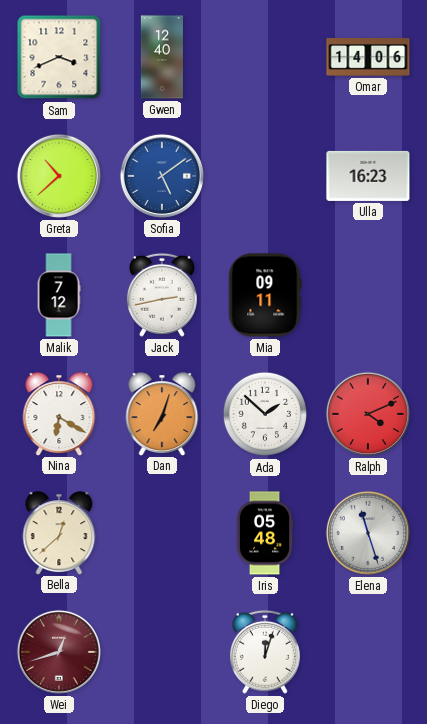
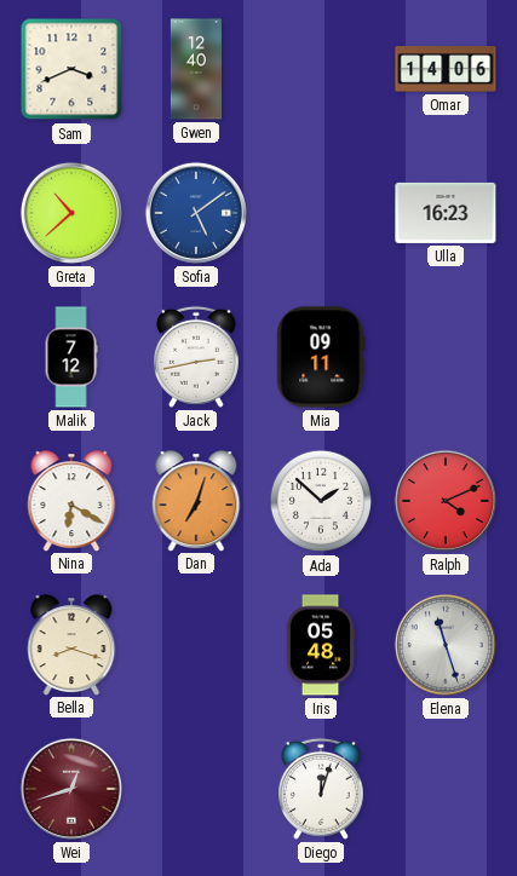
Bella: 12:38 -> 8:18
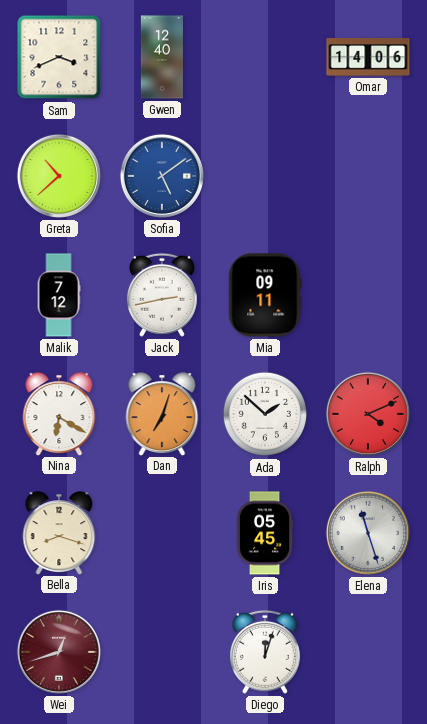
Ulla: 16:23 -> none
Iris: 05:48 -> 05:45
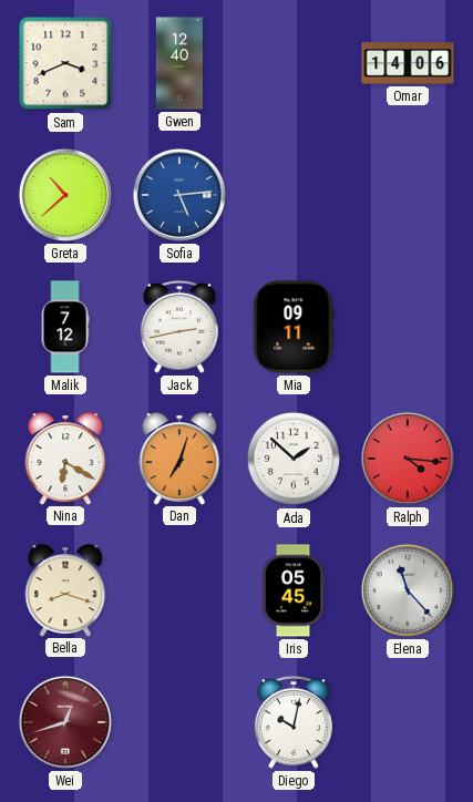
Sofia: 5:09 -> 5:14
Ralph: 4:11 -> 4:16
Elena: 11:27 -> 11:23
Diego: 12:03 -> 10:02
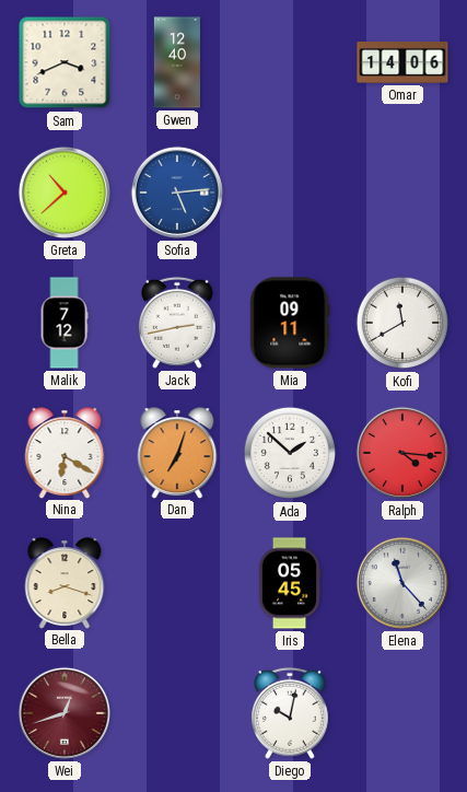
Kofi: none -> 11:40
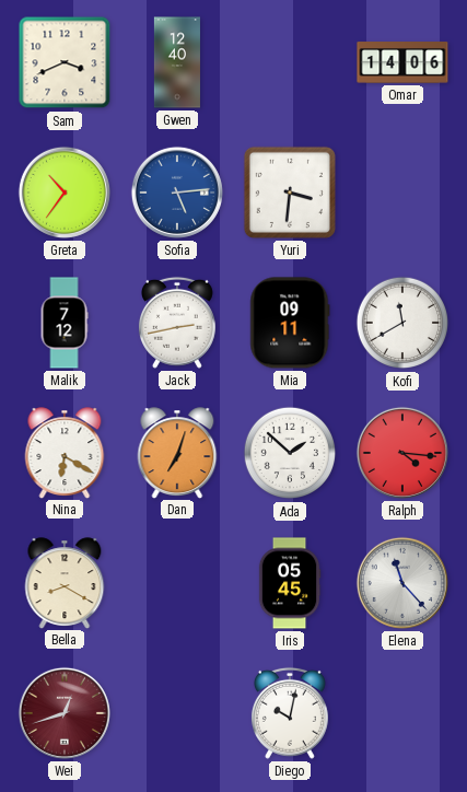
Greta: 10:38 -> 10:36
Yuri: none -> 3:31
Bella: 8:18 -> 8:20
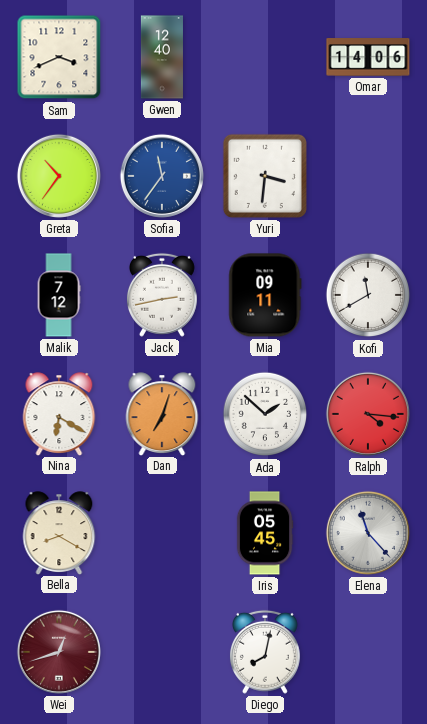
Sofia: 5:14 -> 11:36
Diego: 10:02 -> 8:02
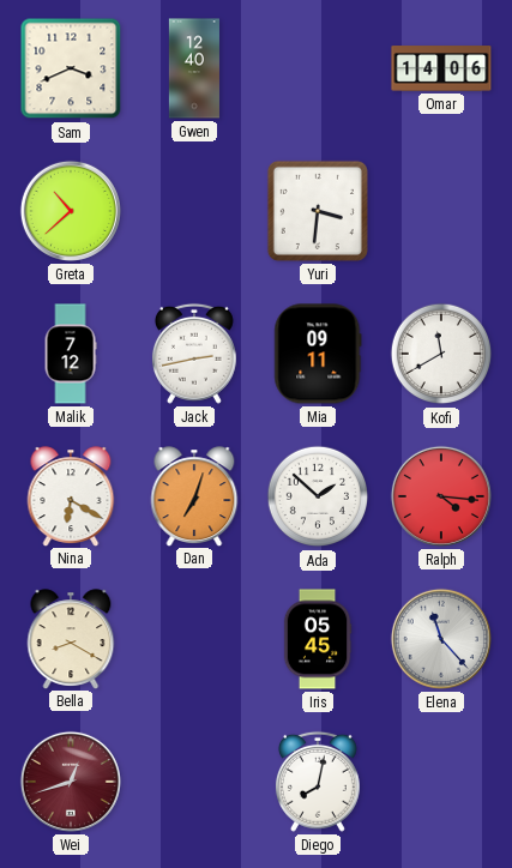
Greta: 10:36 -> 10:38
Sofia: 11:36 -> none
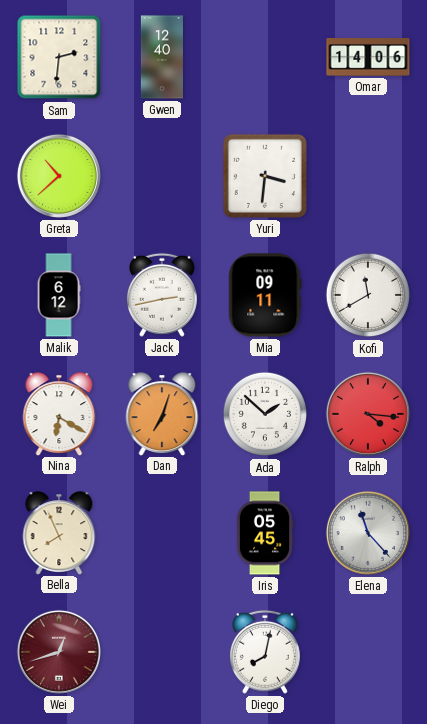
Sam: 3:41 -> 2:31
Malik: 7:12 -> 6:12
Bella: 8:20 -> 7:56
